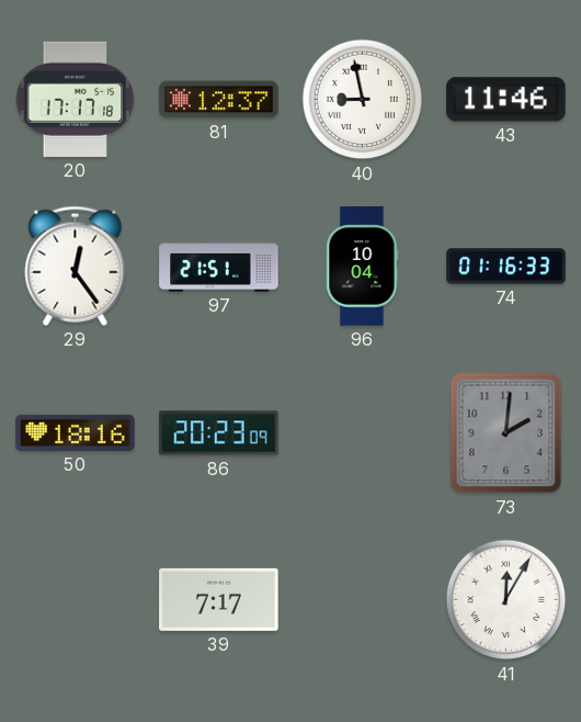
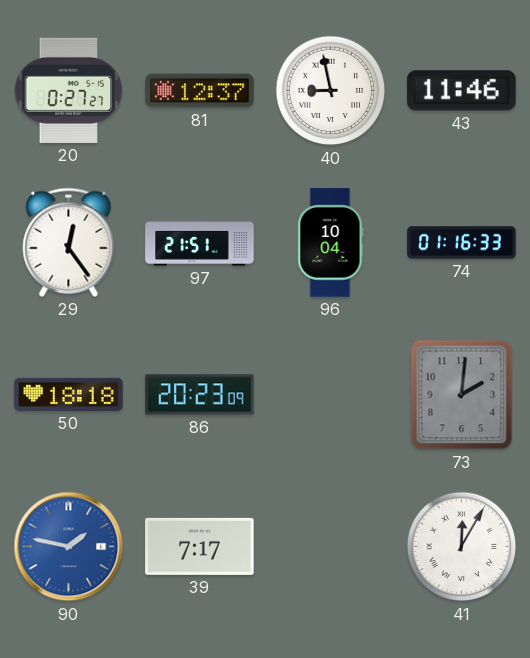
20: 17:17 -> 0:27
50: 18:16 -> 18:18
90: none -> 1:47
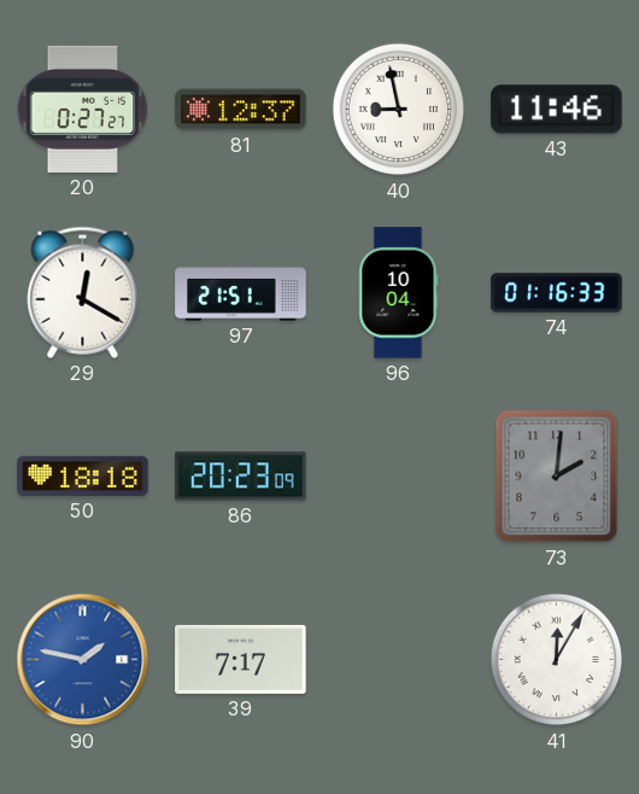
29: 12:24 -> 12:20
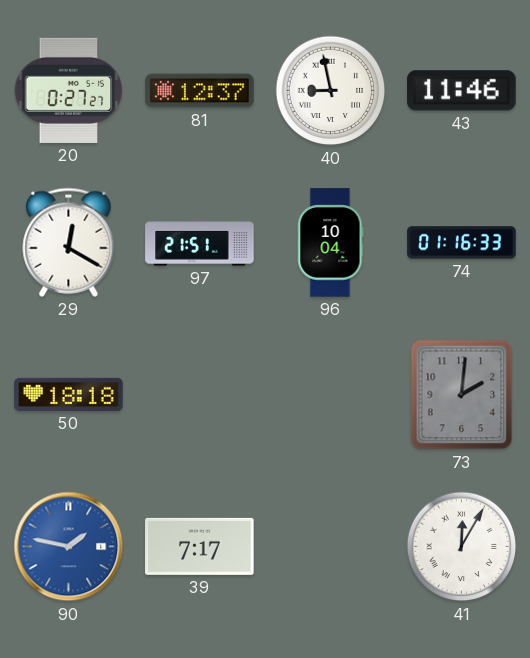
86: 20:23 -> none
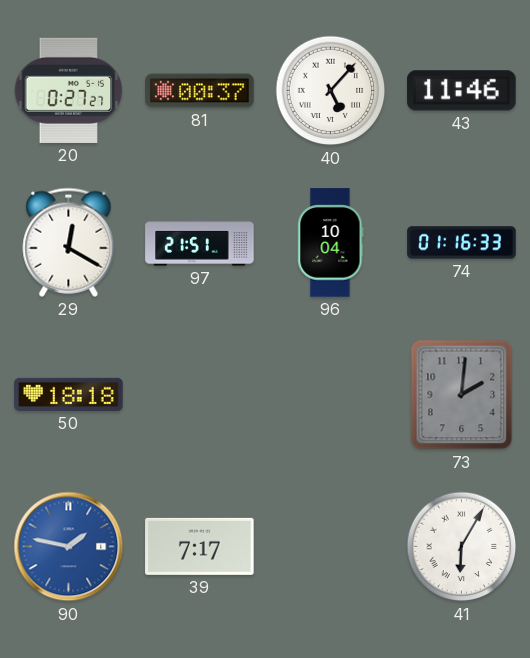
81: 12:37 -> 00:37
40: 8:58 -> 5:07
41: 12:05 -> 6:05
